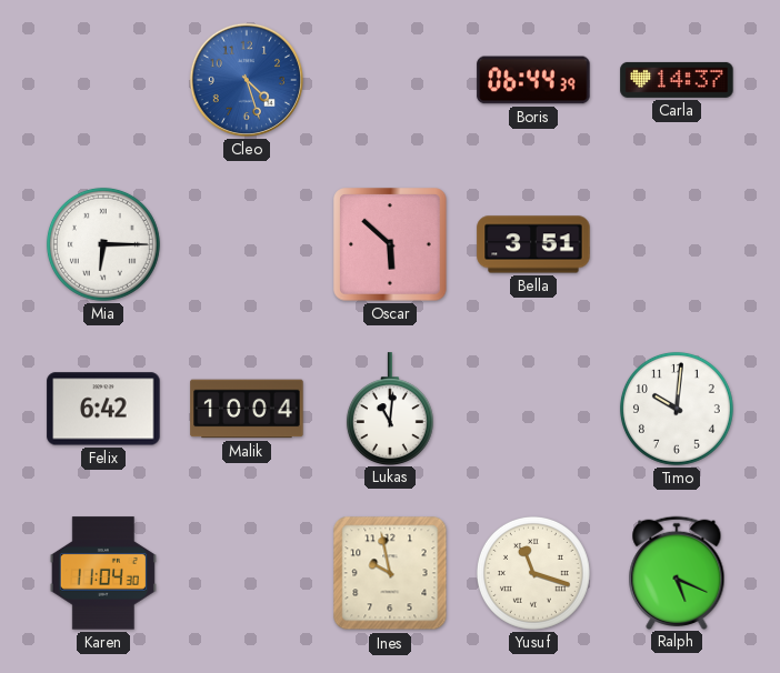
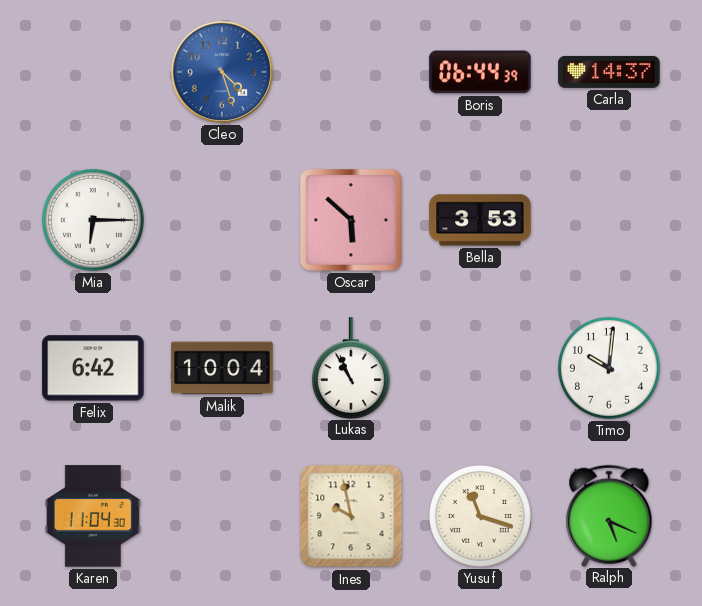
Bella: 3:51 -> 3:53
Lukas: 11:01 -> 10:56
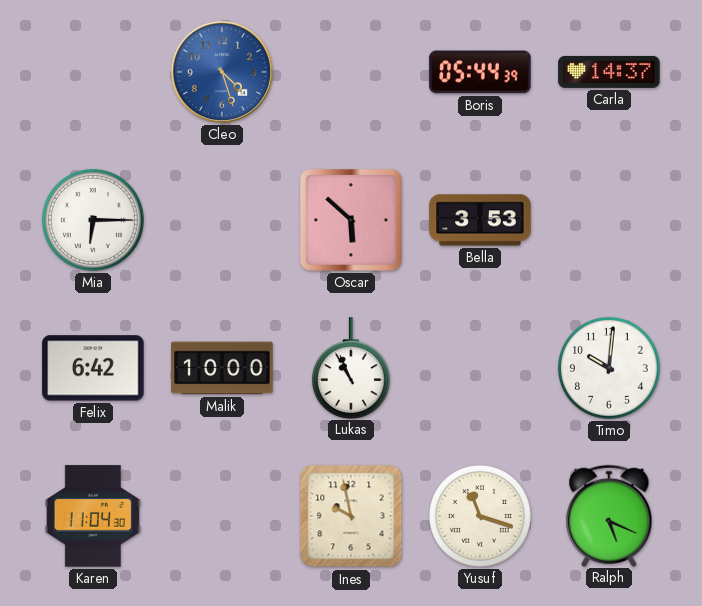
Boris: 06:44 -> 05:44
Malik: 10:04 -> 10:00
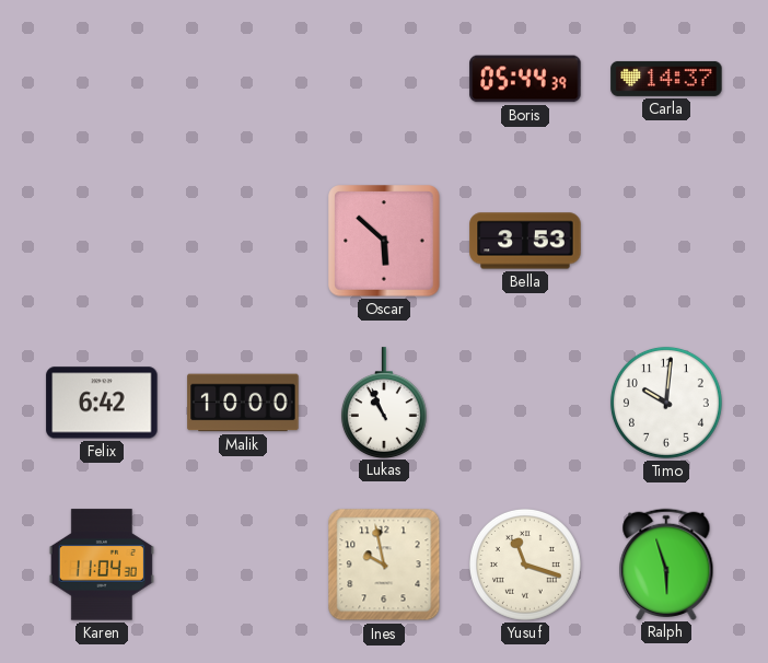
Cleo: 4:27 -> none
Mia: 6:15 -> none
Ralph: 5:19 -> 5:57
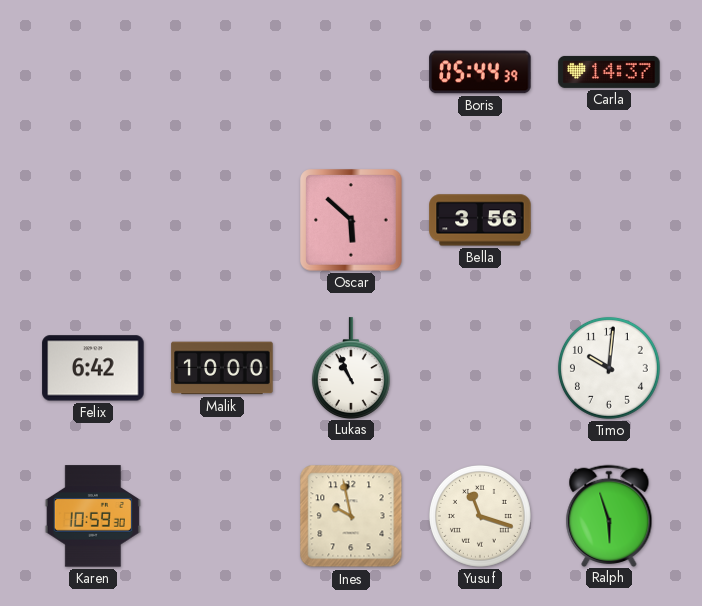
Bella: 3:53 -> 3:56
Karen: 11:04 -> 10:59
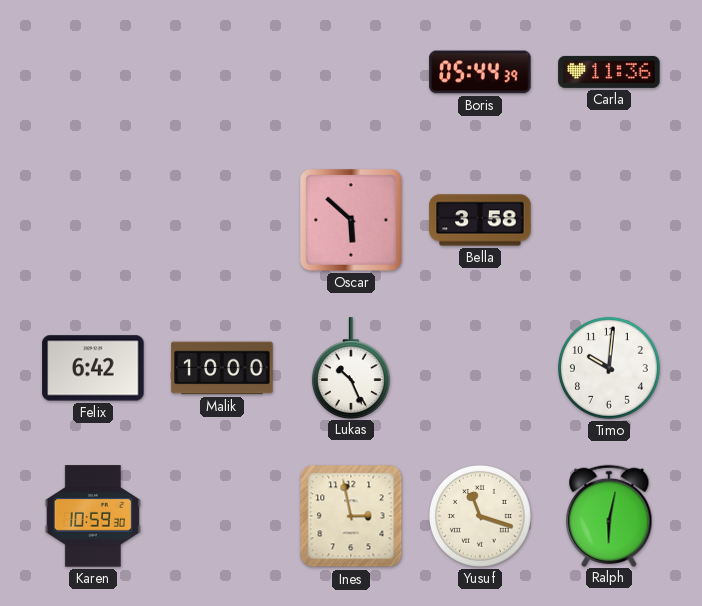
Carla: 14:37 -> 11:36
Bella: 3:56 -> 3:58
Lukas: 10:56 -> 10:26
Ines: 9:58 -> 2:58
Ralph: 5:57 -> 6:02
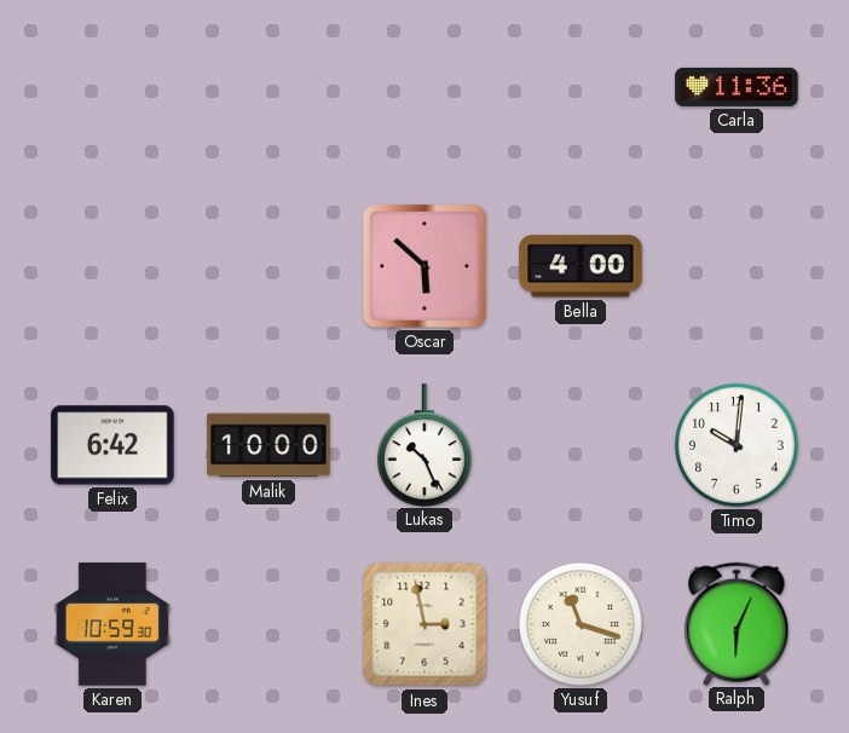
Boris: 05:44 -> none
Bella: 3:58 -> 4:00
Ralph: 6:02 -> 6:04
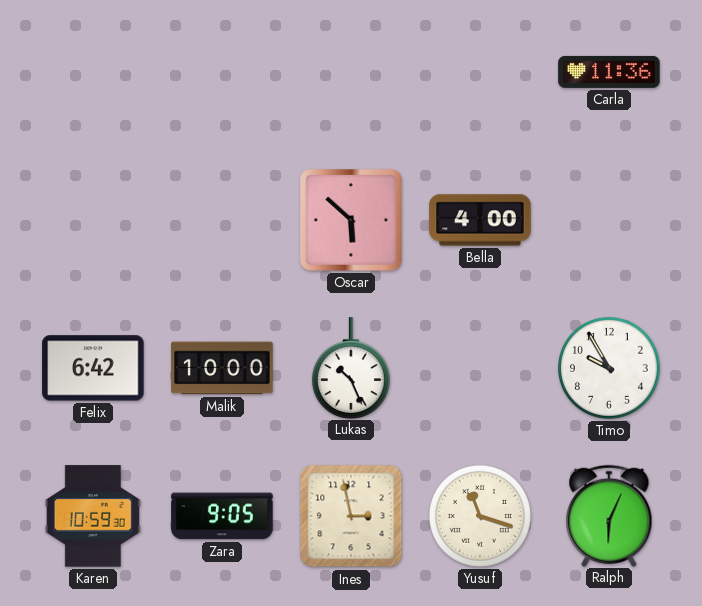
Timo: 10:01 -> 9:55
Zara: none -> 9:05
